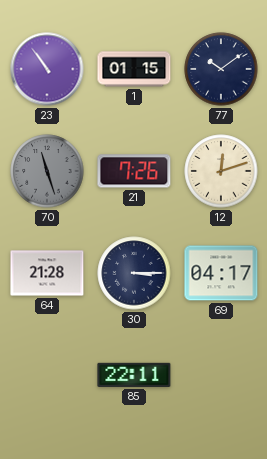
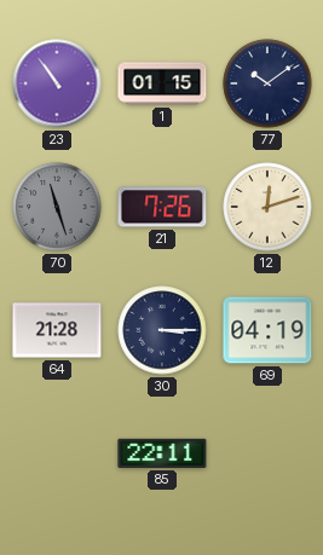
69: 04:17 -> 04:19
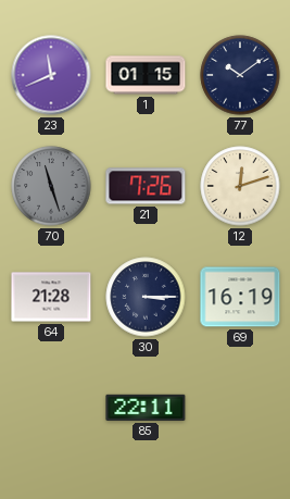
23: 10:54 -> 11:41
69: 04:19 -> 16:19
